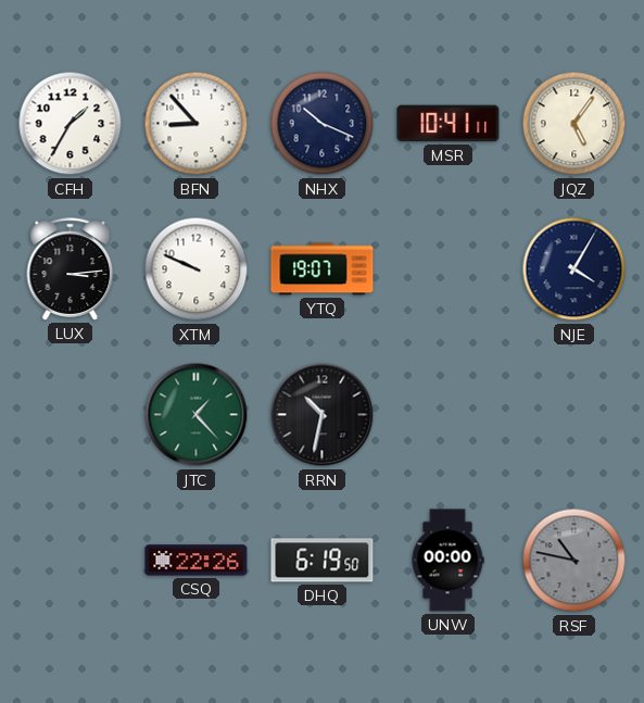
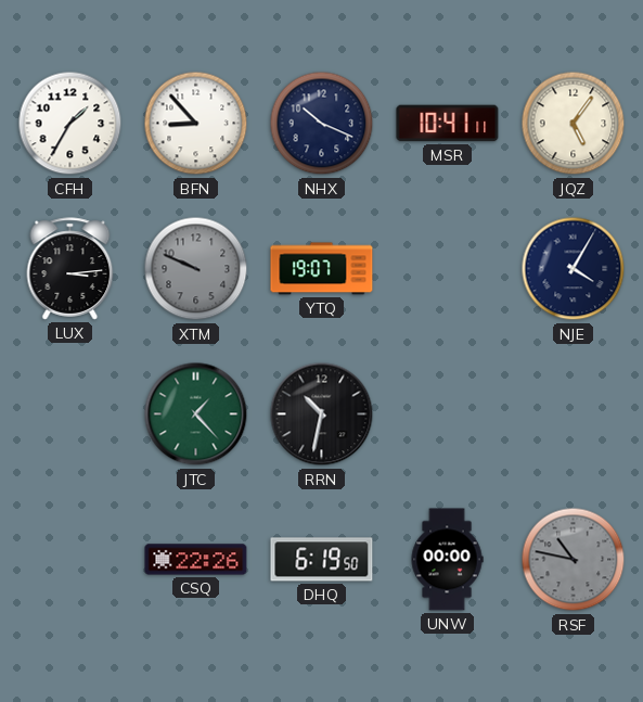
XTM dial: white -> grey
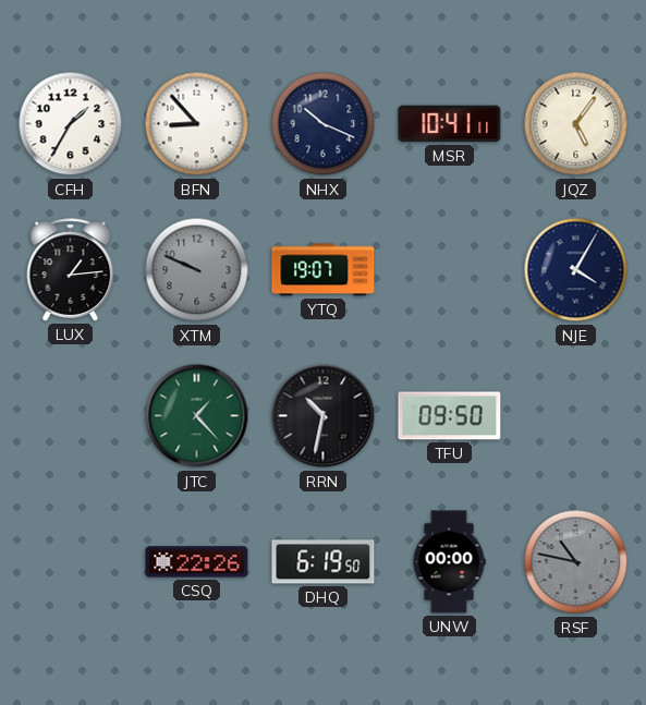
LUX: 3:14 -> 1:14
TFU: none -> 09:50
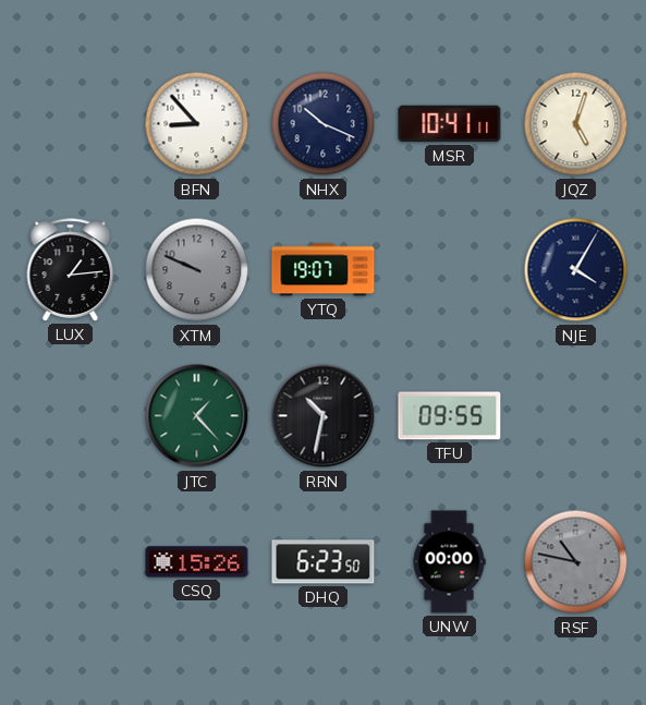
CFH: 1:35 -> none
JQZ: 5:06 -> 5:03
TFU: 09:50 -> 09:55
CSQ: 22:26 -> 15:26
DHQ: 6:19 -> 6:23
